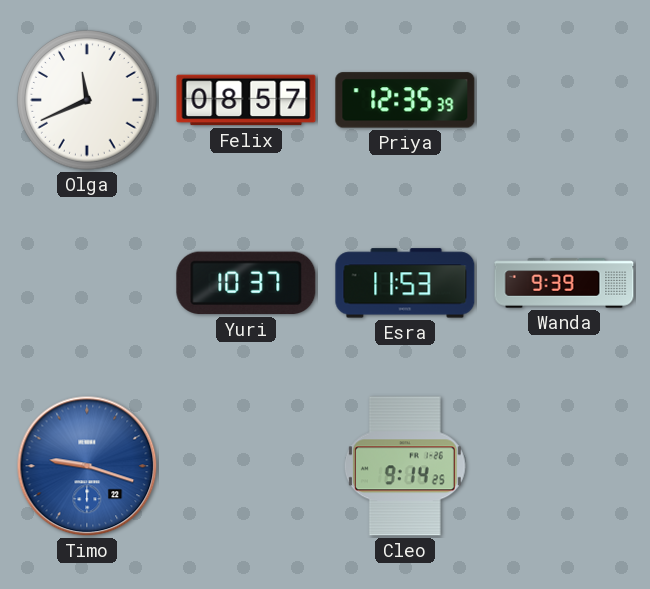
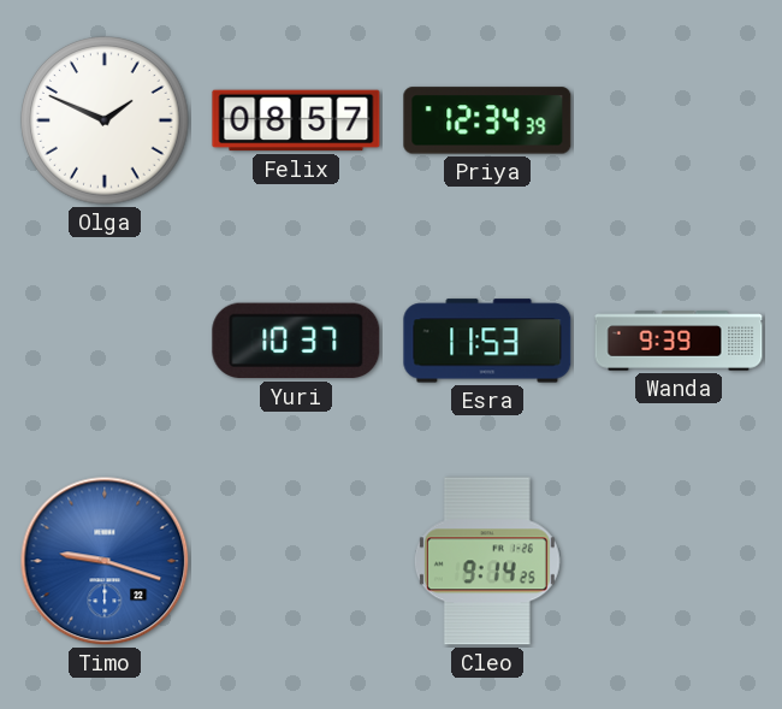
Olga: 11:41 -> 1:49
Priya: 12:35 -> 12:34
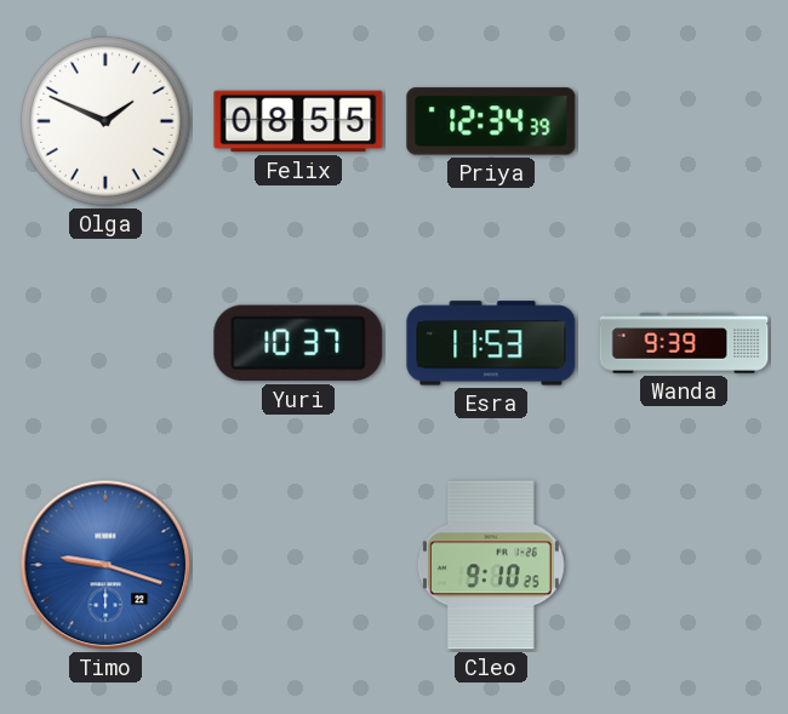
Felix: 08:57 -> 08:55
Cleo: 9:14 -> 9:10
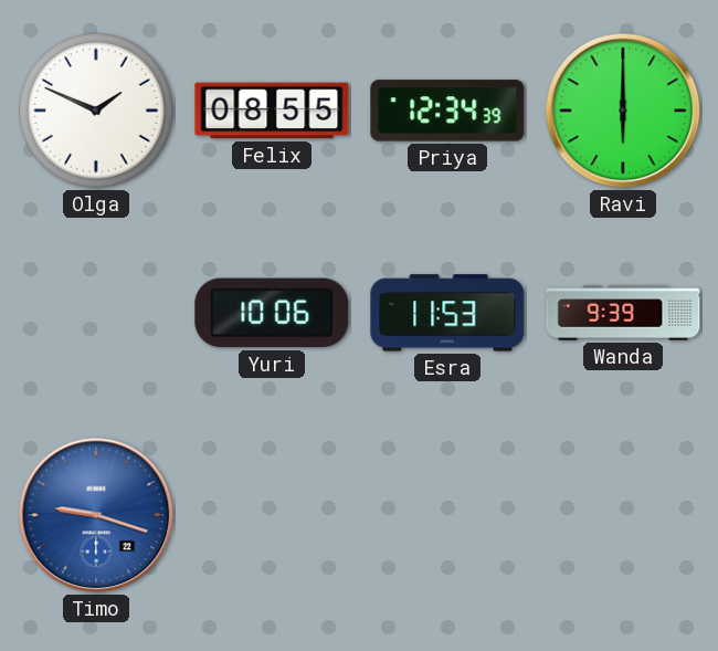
Ravi: none -> 6:00
Yuri: 10:37 -> 10:06
Cleo: 9:10 -> none
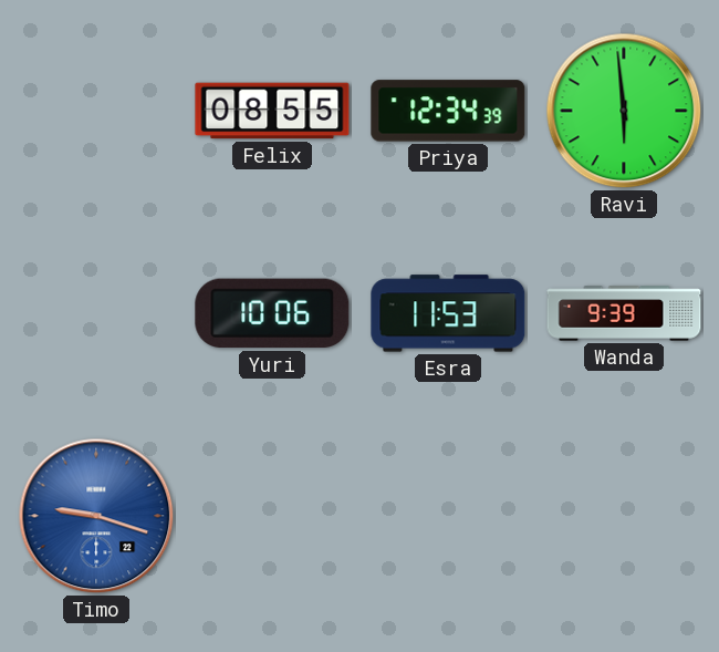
Olga: 1:49 -> none
Ravi: 6:00 -> 5:59
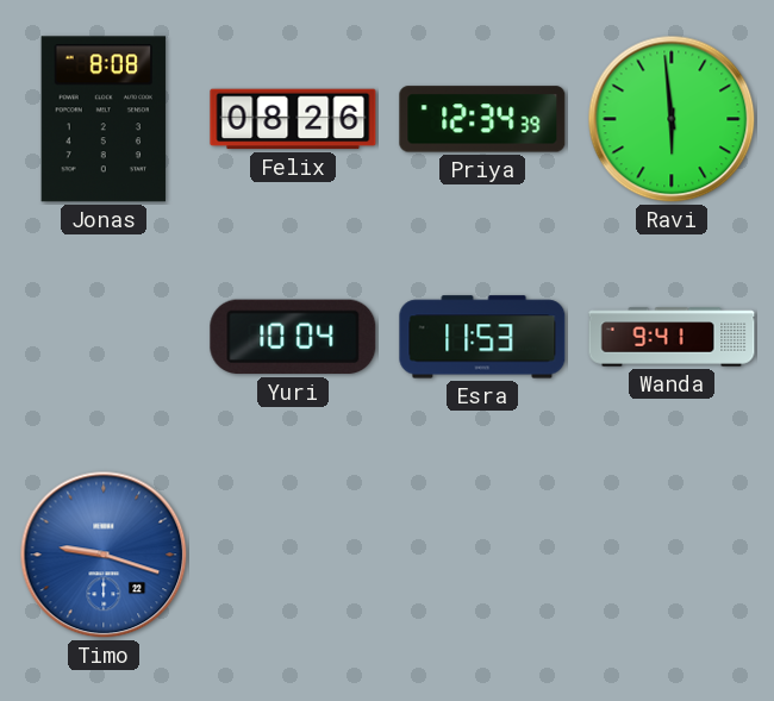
Jonas: none -> 8:08
Felix: 08:55 -> 08:26
Yuri: 10:06 -> 10:04
Wanda: 9:39 -> 9:41
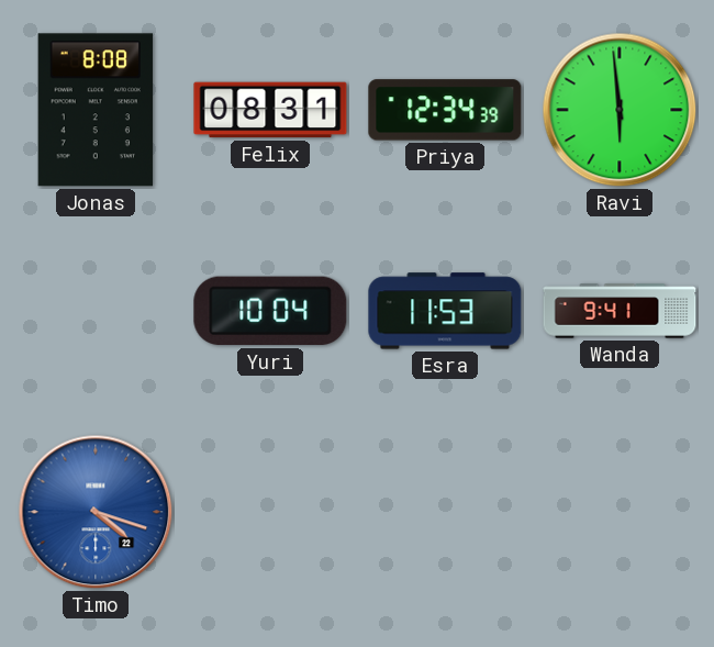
Felix: 08:26 -> 08:31
Timo: 9:18 -> 4:18
